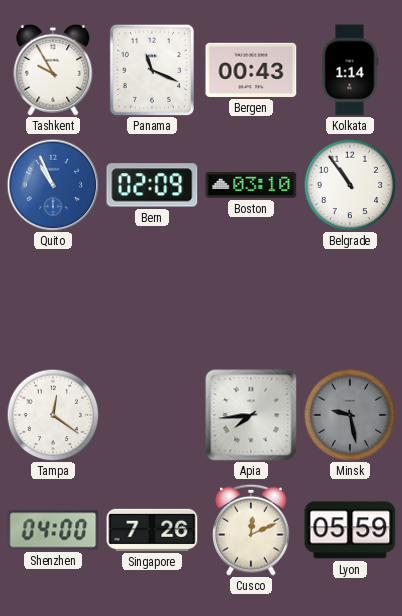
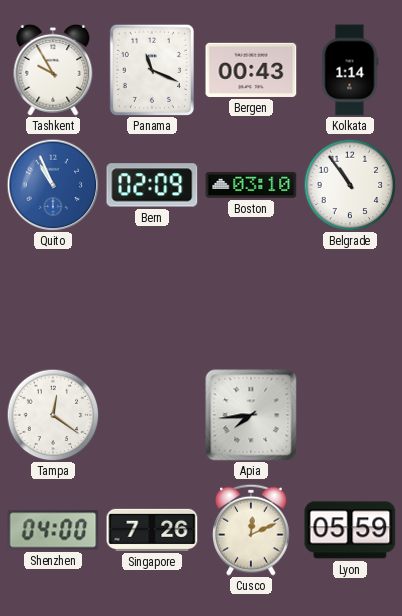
Minsk: 9:28 -> none
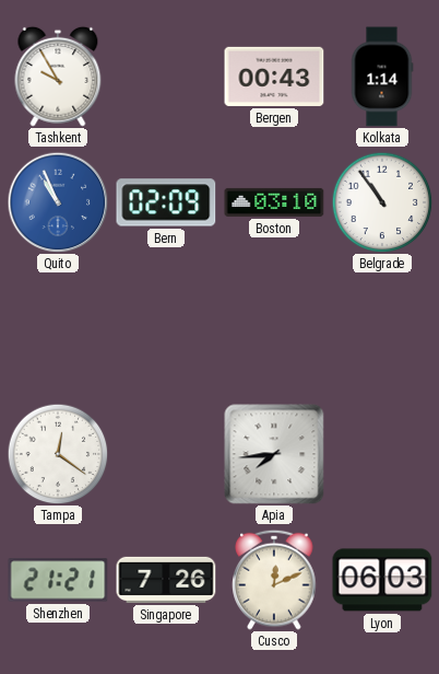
Panama: 11:19 -> none
Shenzhen: 04:00 -> 21:21
Lyon: 05:59 -> 06:03
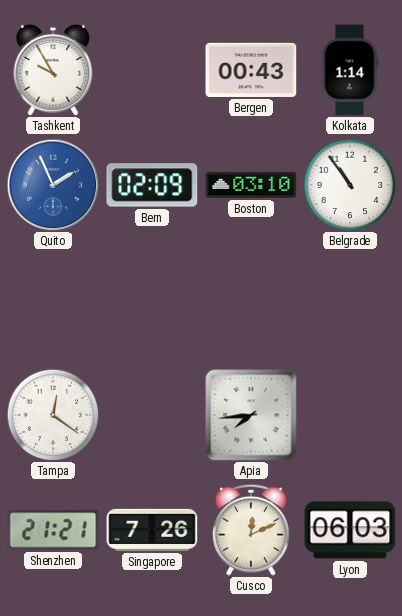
Quito: 10:56 -> 1:56
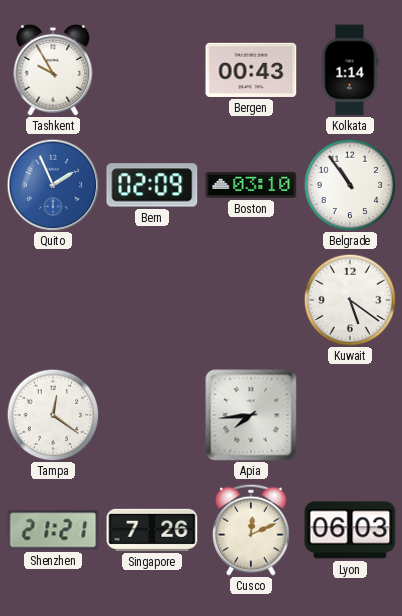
Kuwait: none -> 5:21
